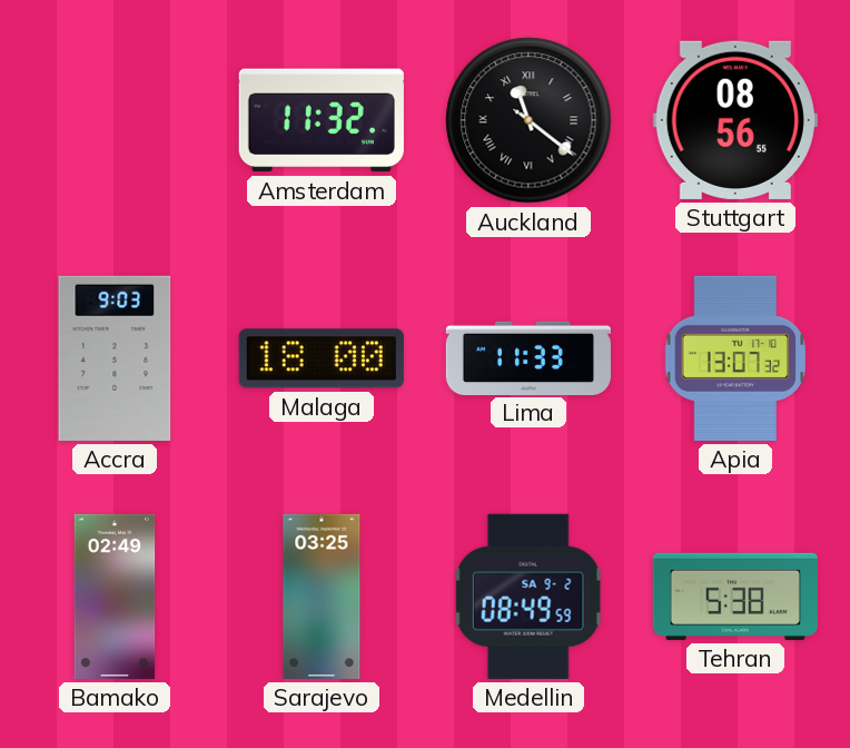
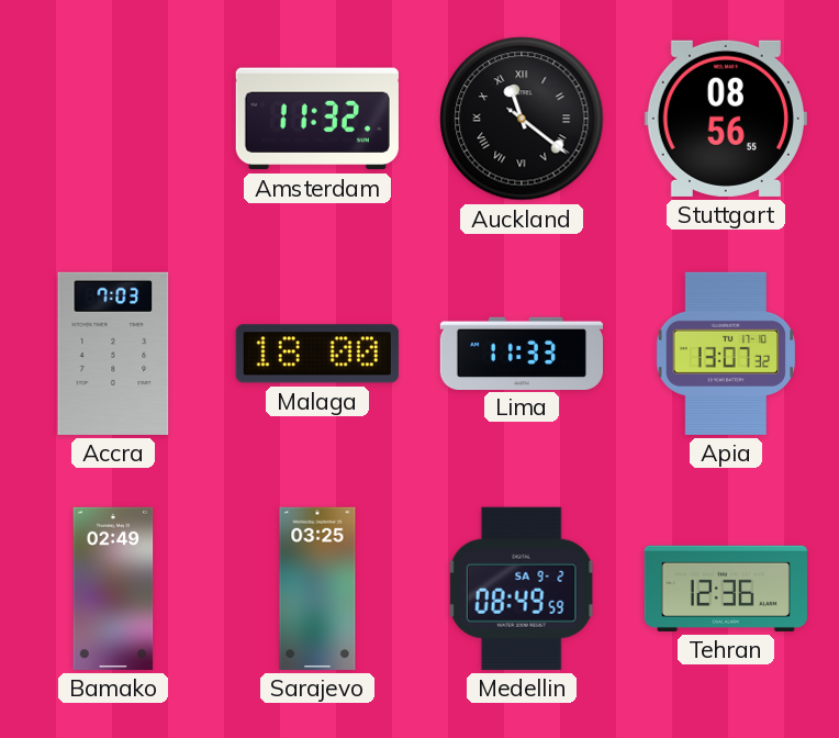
Accra: 9:03 -> 7:03
Tehran: 5:38 -> 12:36
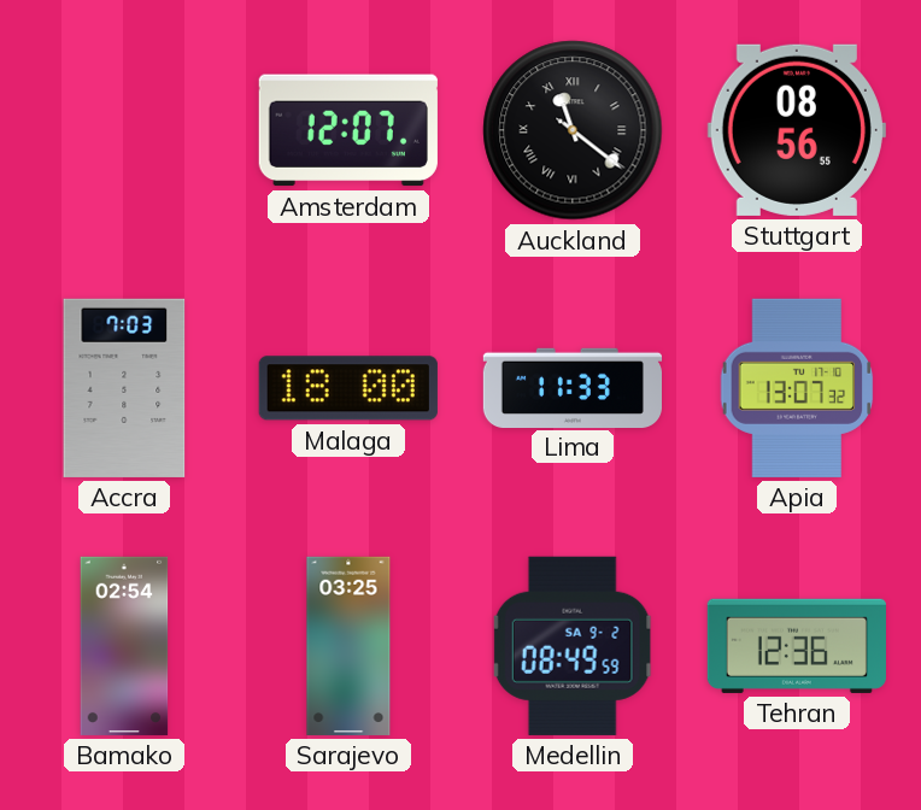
Amsterdam: 11:32 -> 12:07
Bamako: 02:49 -> 02:54
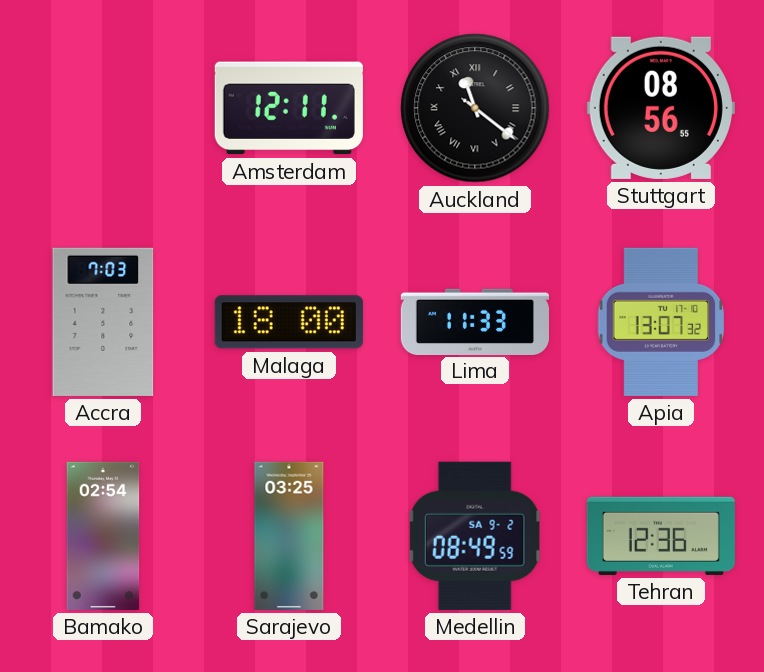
Amsterdam: 12:07 -> 12:11
